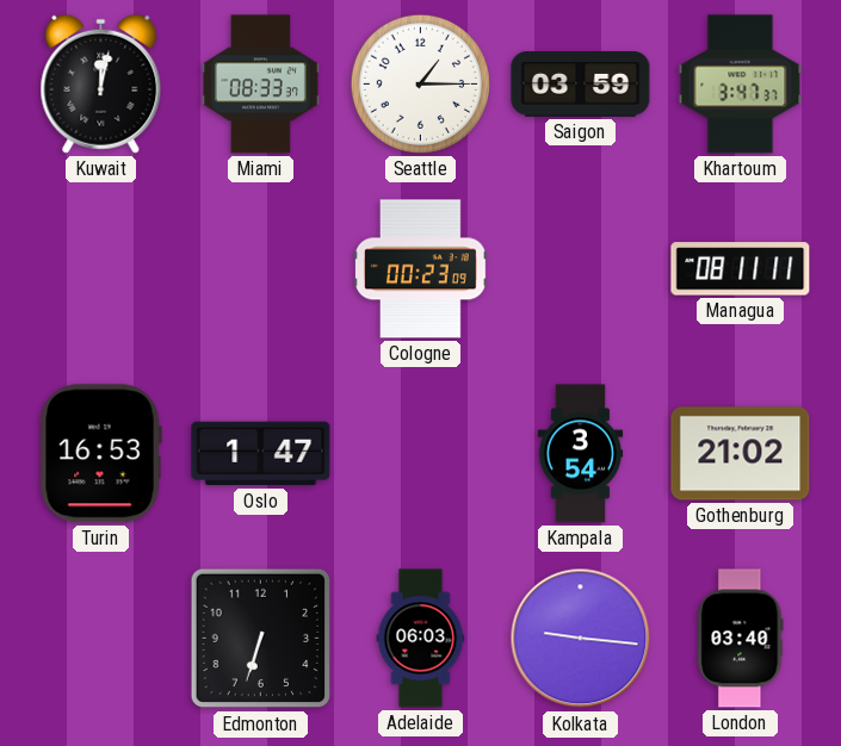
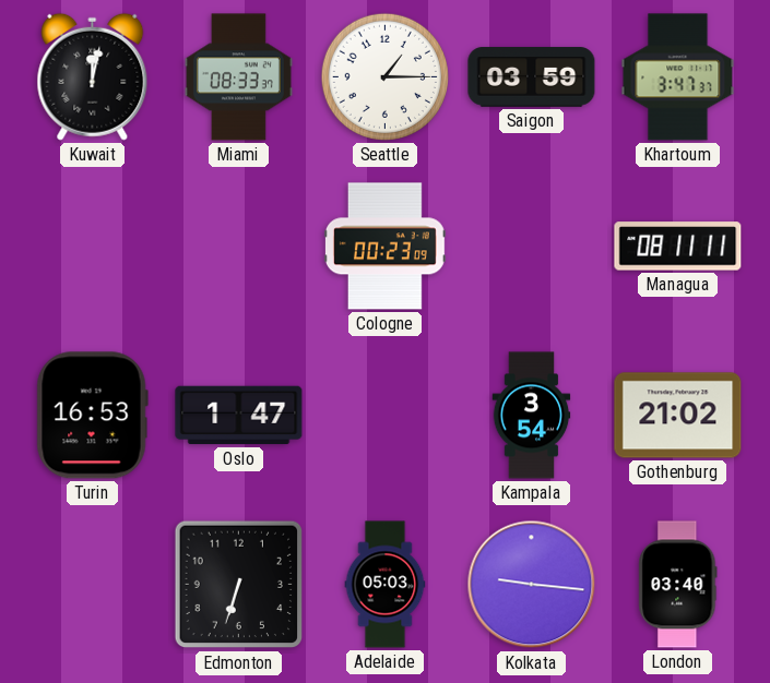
Adelaide: 06:03 -> 05:03
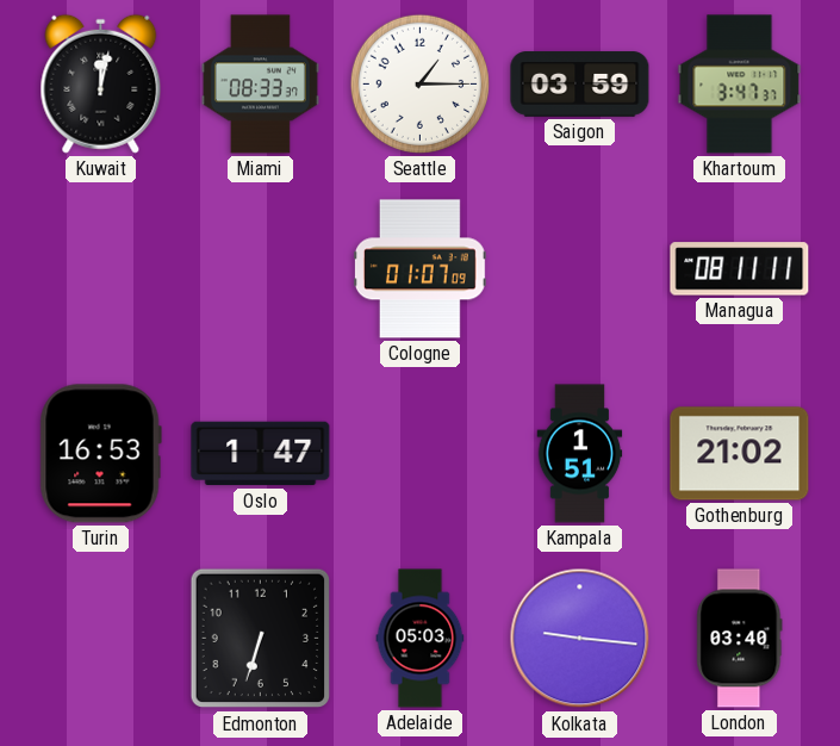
Cologne: 00:23 -> 01:07
Kampala: 3:54 -> 1:51
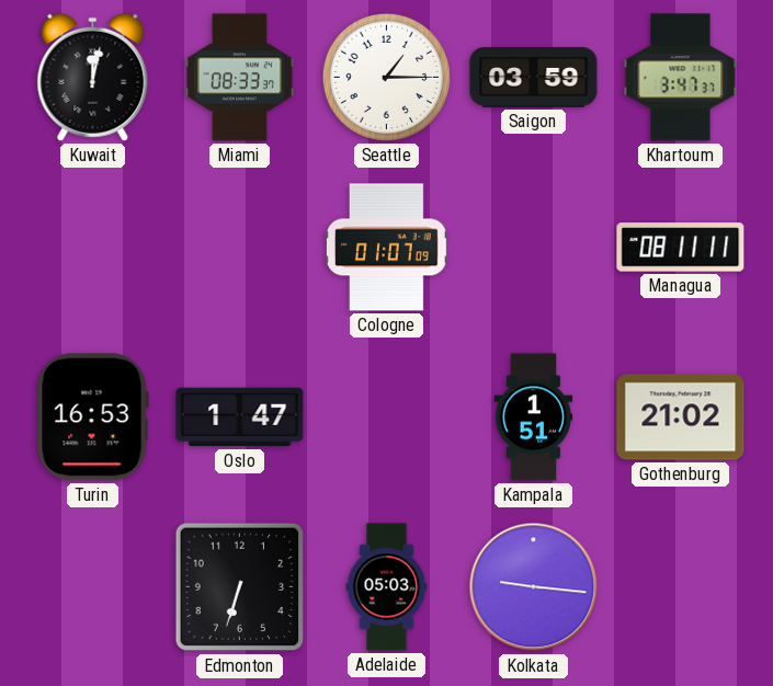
London: 03:40 -> none
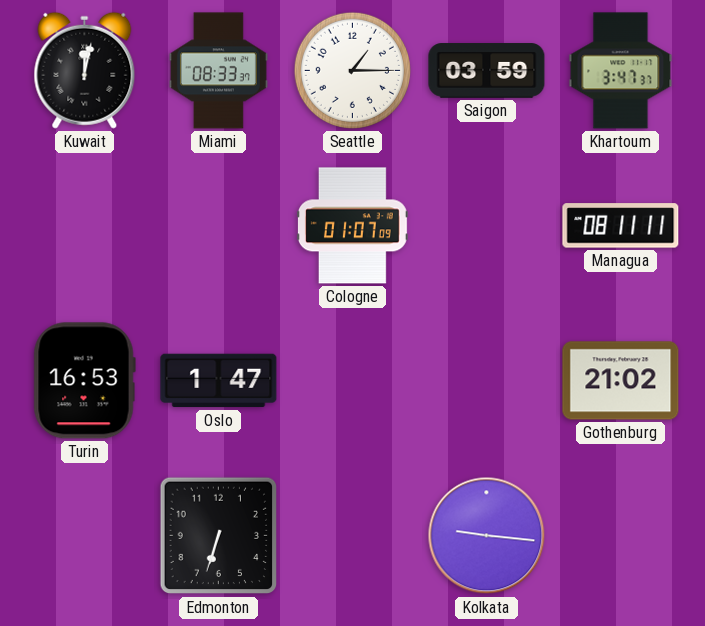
Kampala: 1:51 -> none
Adelaide: 05:03 -> none
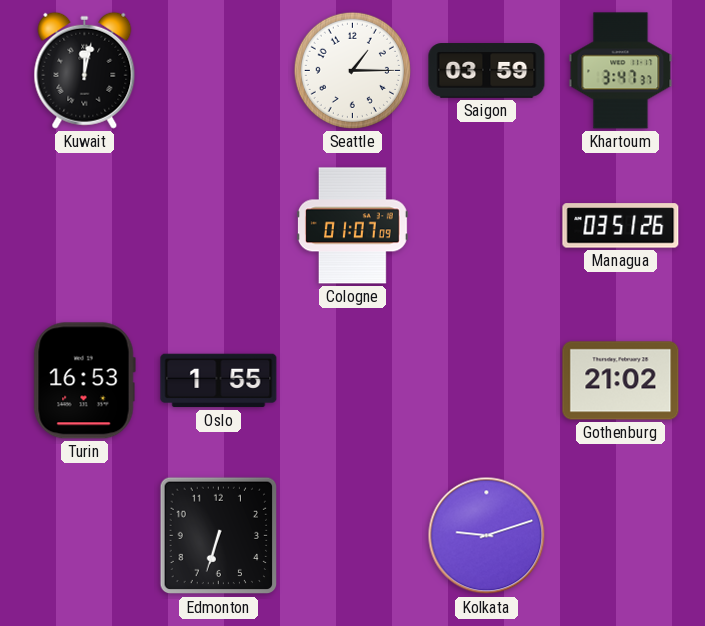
Miami: 08:33 -> none
Managua: 08:11 -> 03:51
Oslo: 1:47 -> 1:55
Kolkata: 9:16 -> 9:12
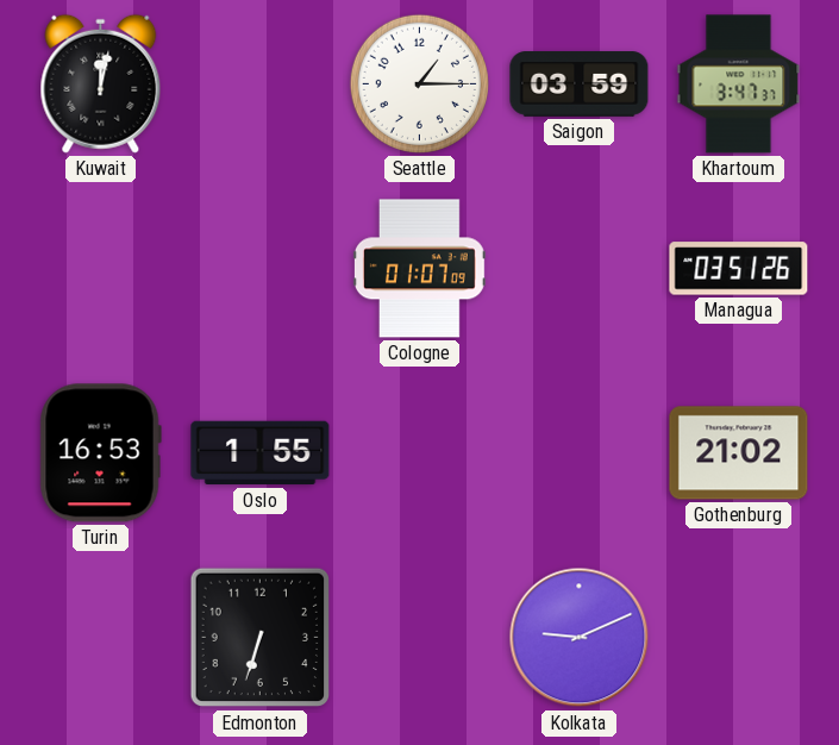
Kolkata: 9:12 -> 9:11
